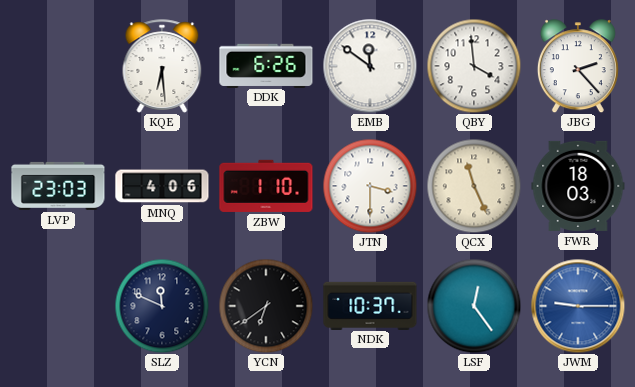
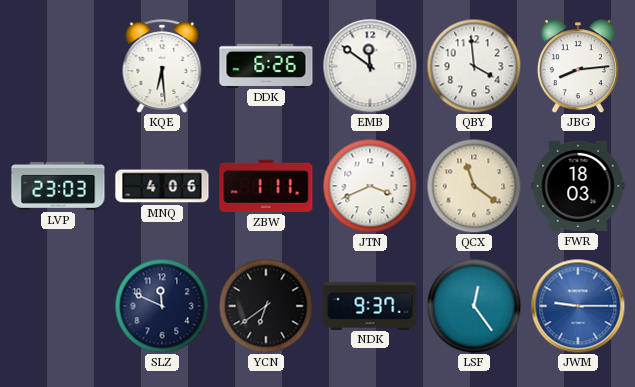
JBG: 2:23 -> 8:14
ZBW: 1:10 -> 1:11
JTN: 3:30 -> 3:41
QCX: 11:26 -> 11:21
NDK: 10:37 -> 9:37
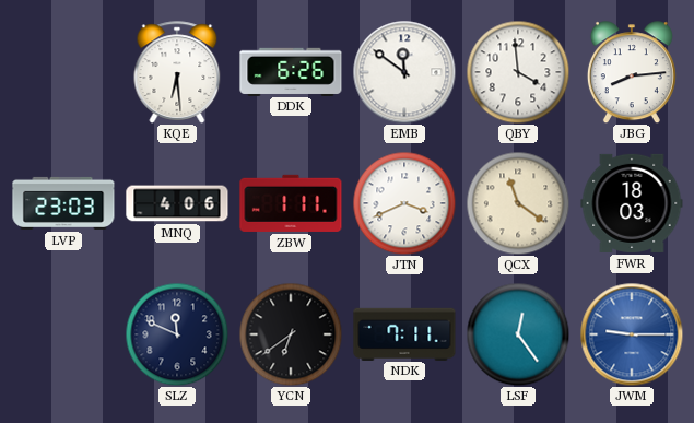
NDK: 9:37 -> 7:11
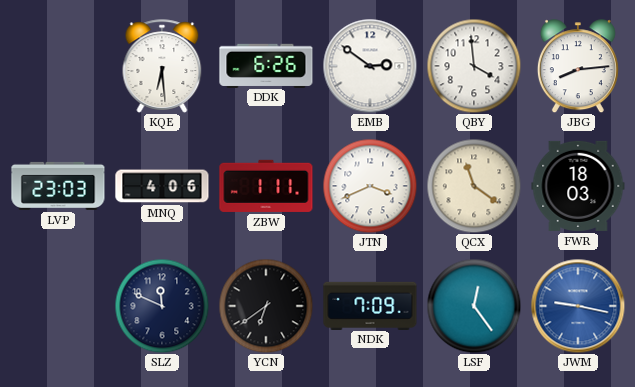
EMB: 11:51 -> 2:51
NDK: 7:11 -> 7:09
JWM: 9:15 -> 9:17
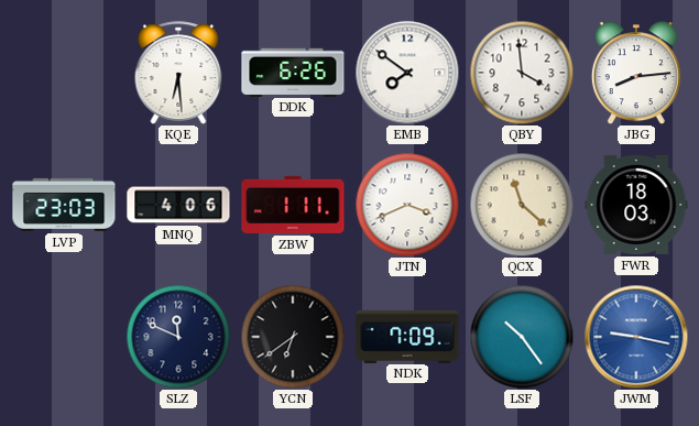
EMB: 2:51 -> 7:51
QCX: 11:21 -> 11:22
LSF: 12:24 -> 10:24
